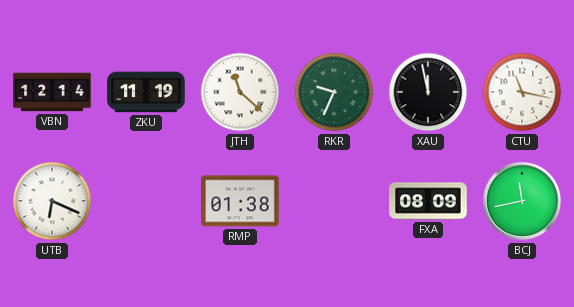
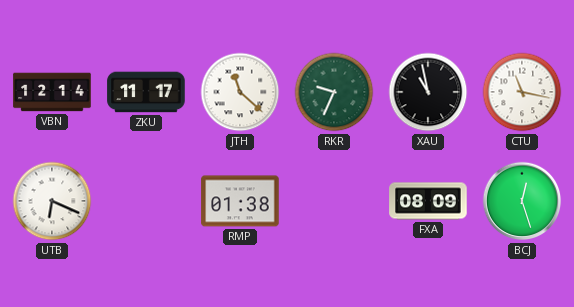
ZKU: 11:19 -> 11:17
XAU: 11:58 -> 10:58
BCJ: 11:43 -> 12:27
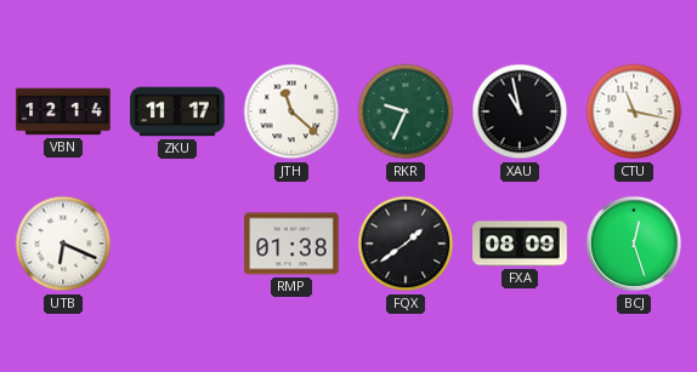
FQX: none -> 1:39
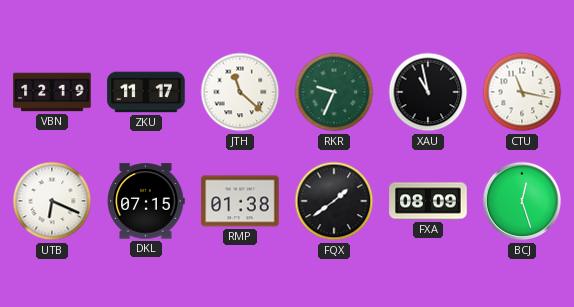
VBN: 12:14 -> 12:19
DKL: none -> 07:15
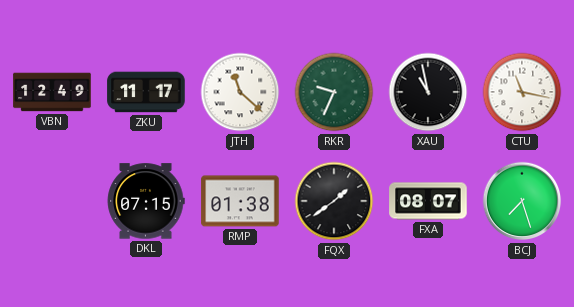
VBN: 12:19 -> 12:49
UTB: 6:19 -> none
FXA: 08:09 -> 08:07
BCJ: 12:27 -> 7:27
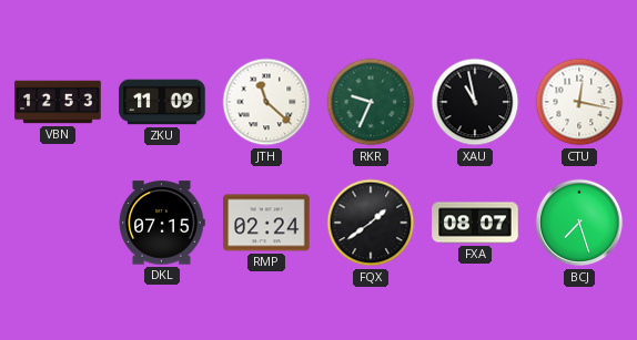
VBN: 12:49 -> 12:53
ZKU: 11:17 -> 11:09
CTU: 11:17 -> 12:17
RMP: 01:38 -> 02:24
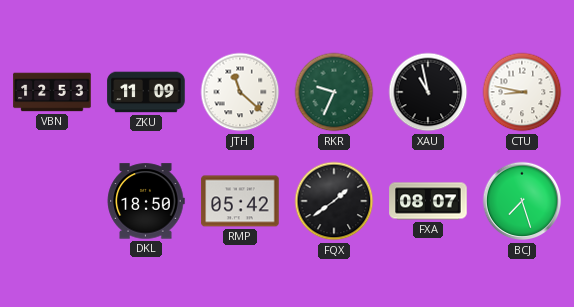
CTU: 12:17 -> 8:47
DKL: 07:15 -> 18:50
RMP: 02:24 -> 05:42
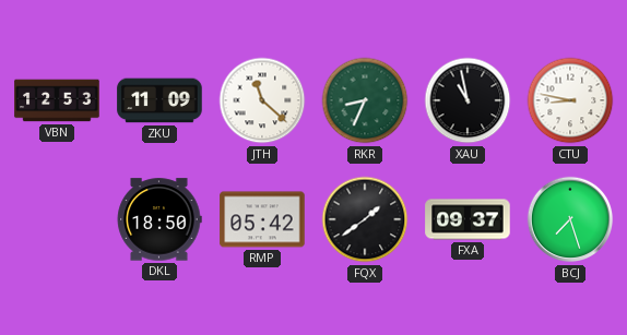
RKR: 9:34 -> 8:34
FXA: 08:07 -> 09:37
